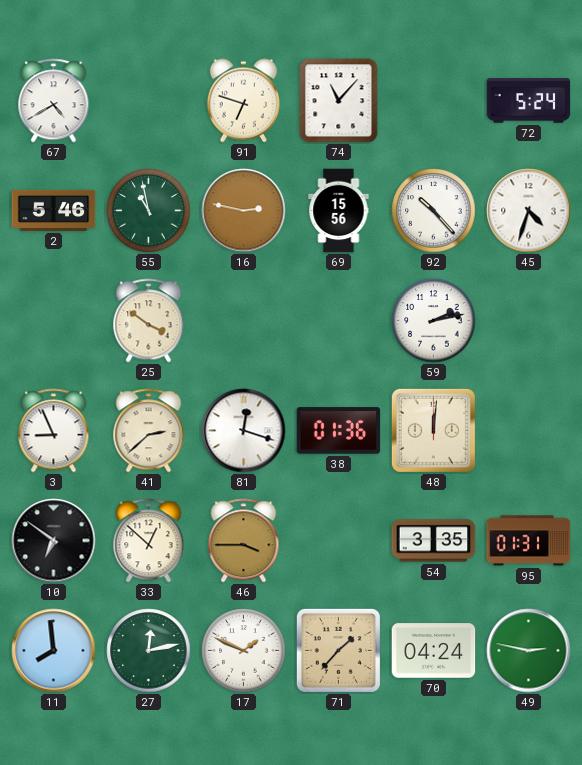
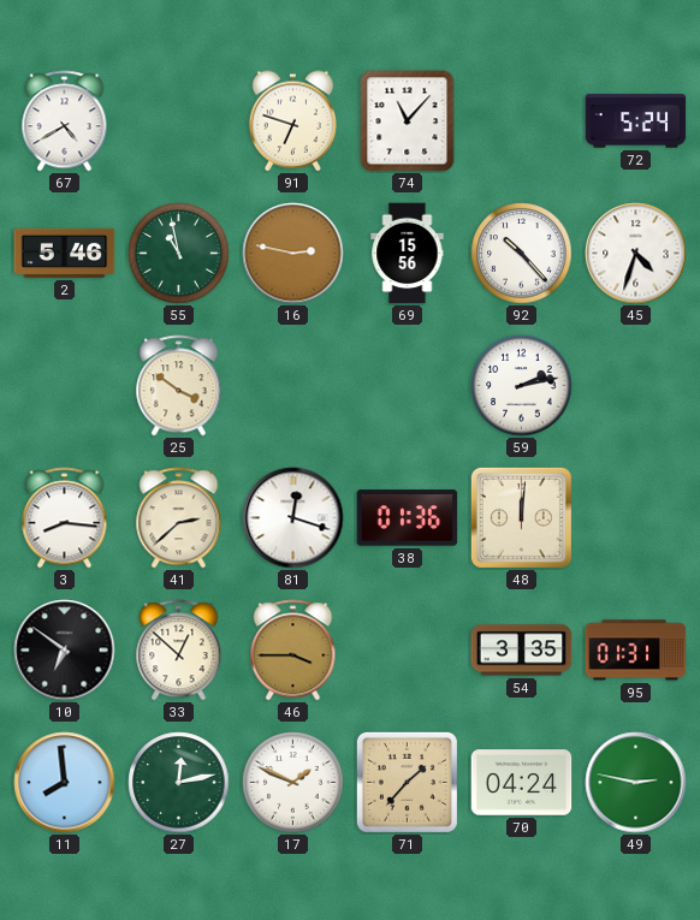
3: 8:56 -> 8:16
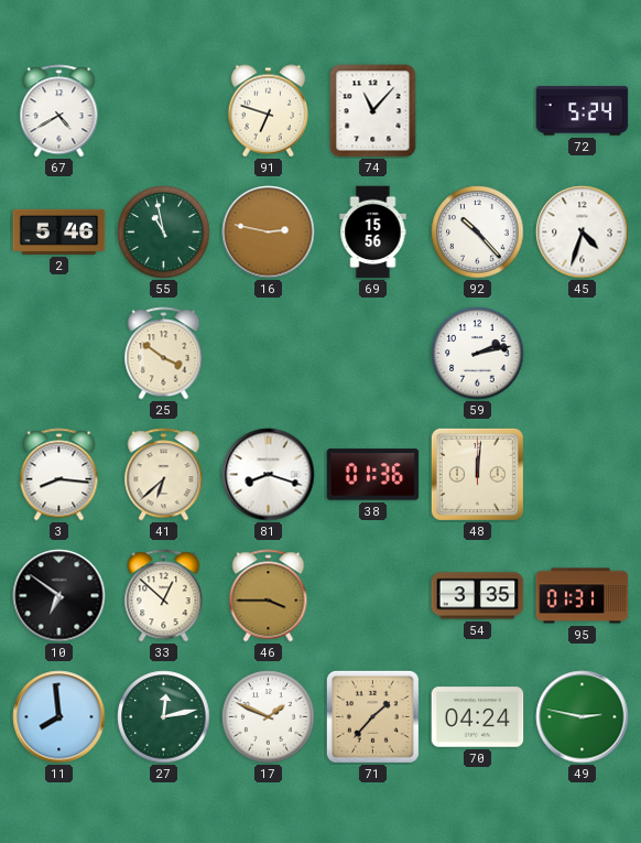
41: 2:38 -> 6:38
81: 12:18 -> 8:18
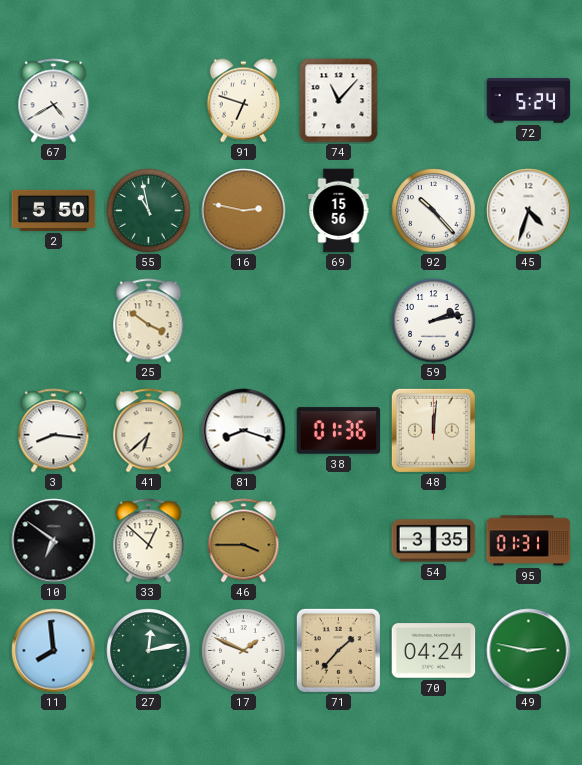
2: 5:46 -> 5:50
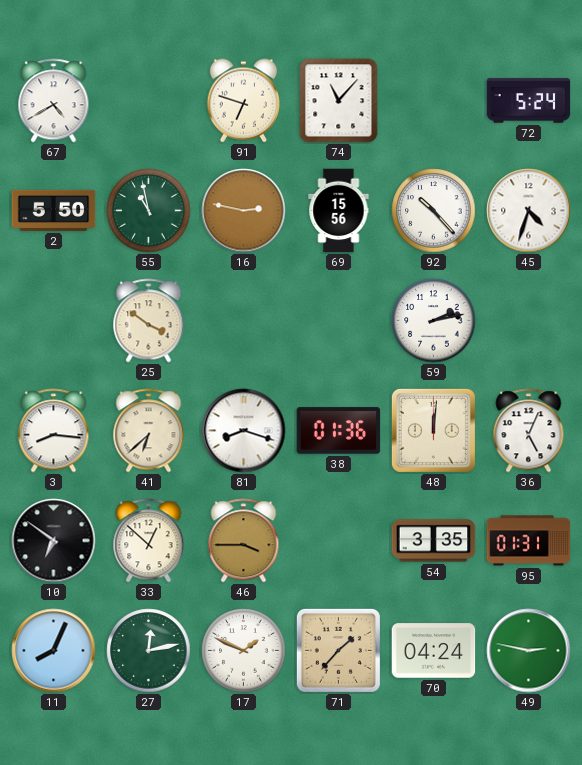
36: none -> 5:04
11: 7:59 -> 8:04
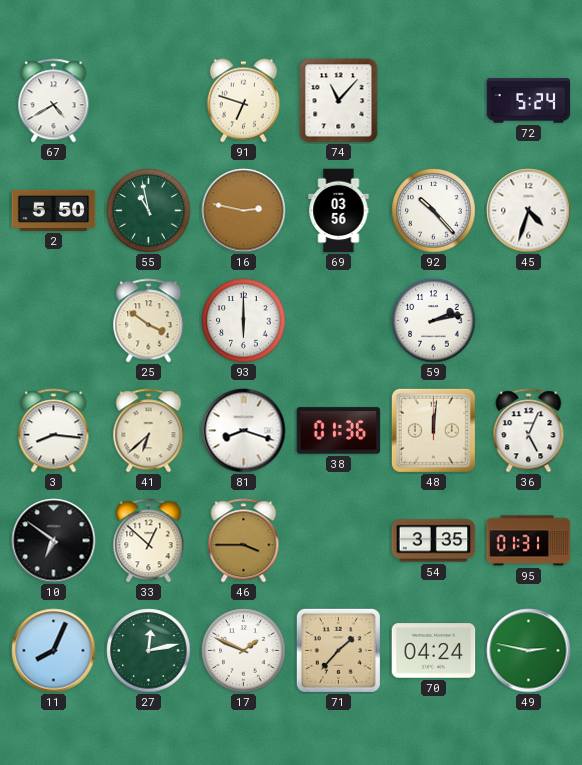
69: 15:56 -> 03:56
93: none -> 6:00
